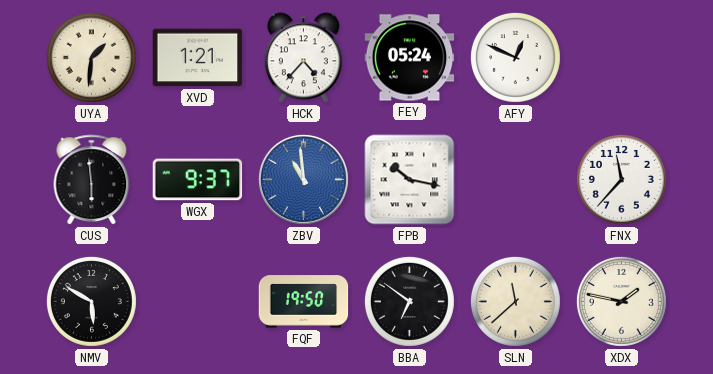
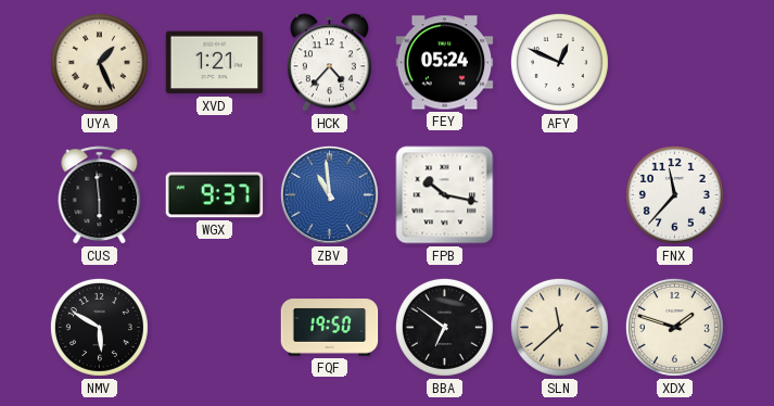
UYA: 1:31 -> 1:26
XDX: 1:47 -> 1:48
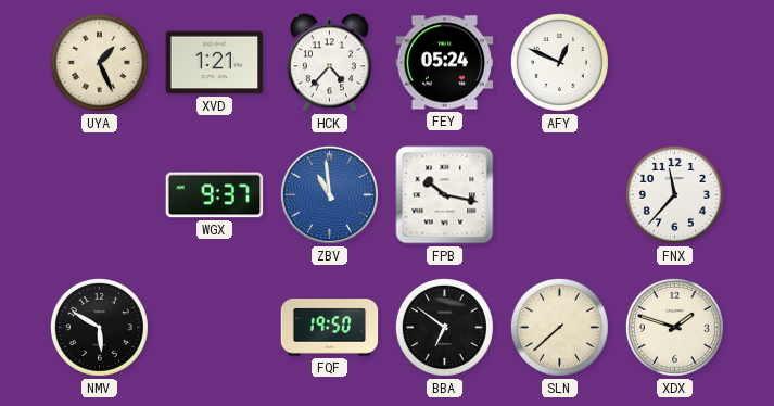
CUS: 5:59 -> none
SLN: 11:38 -> 7:38
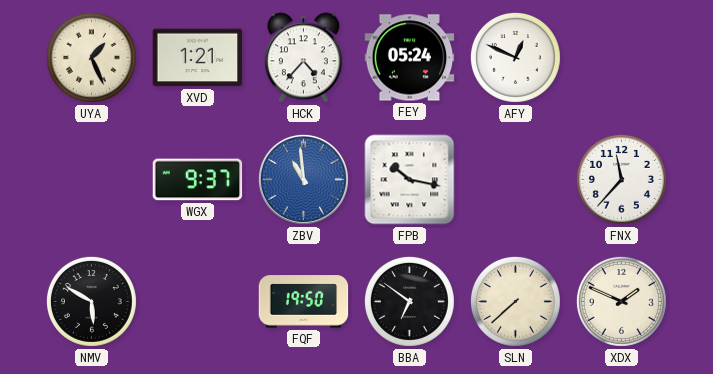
XDX: 1:48 -> 1:49
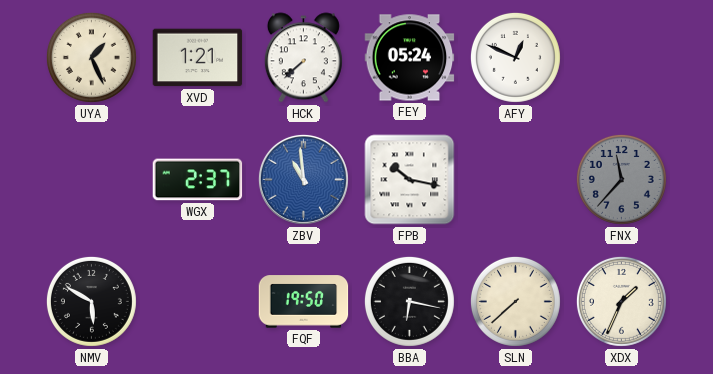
HCK: 4:37 -> 7:38
WGX: 9:37 -> 2:37
FNX dial: white -> grey
BBA: 6:51 -> 6:17
XDX: 1:49 -> 1:34
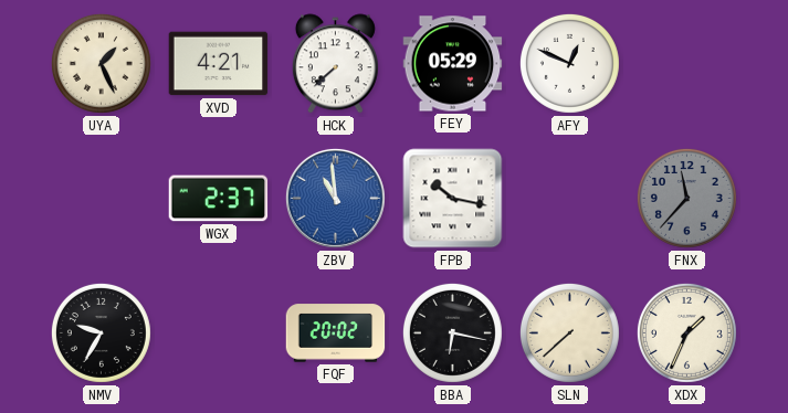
XVD: 1:21 -> 4:21
FEY: 05:24 -> 05:29
NMV: 5:50 -> 9:35
FQF: 19:50 -> 20:02
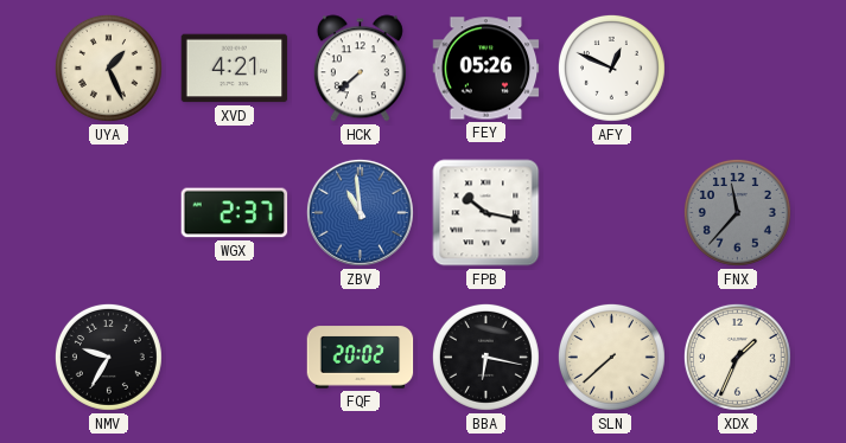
FEY: 05:29 -> 05:26
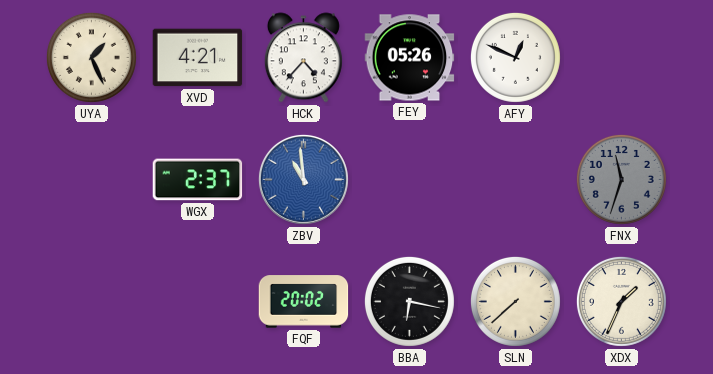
HCK: 7:38 -> 4:37
FPB: 10:17 -> none
FNX: 11:37 -> 11:33
NMV: 9:35 -> none
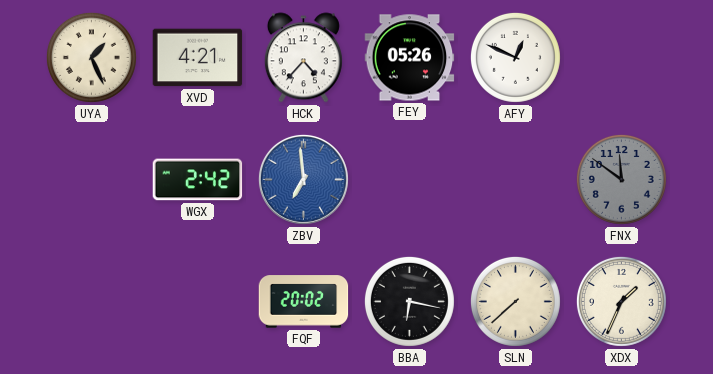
WGX: 2:37 -> 2:42
ZBV: 10:59 -> 6:59
FNX: 11:33 -> 11:51
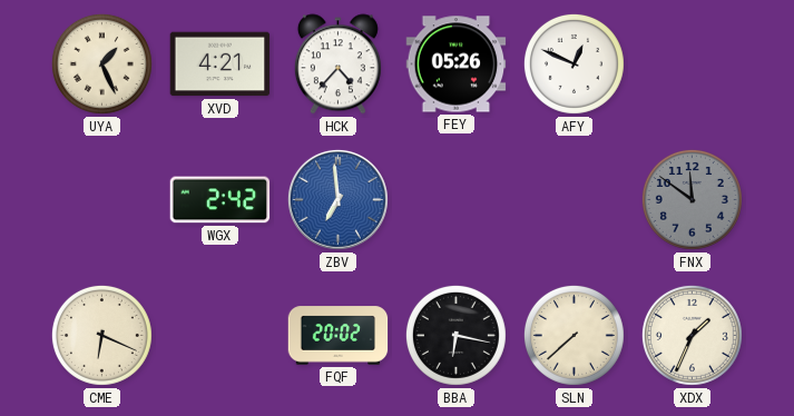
CME: none -> 6:19
